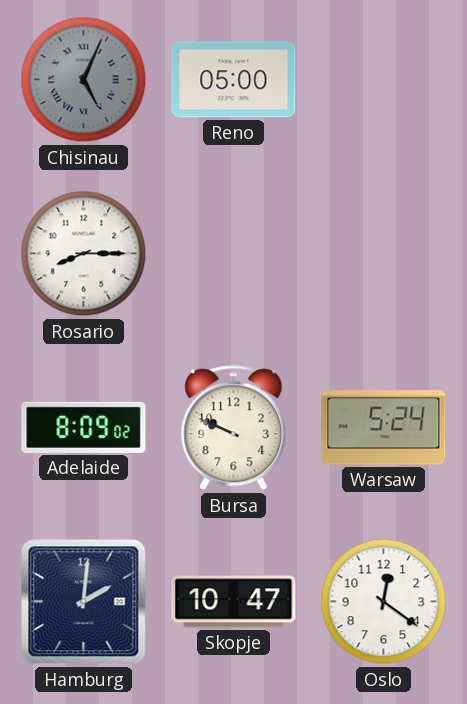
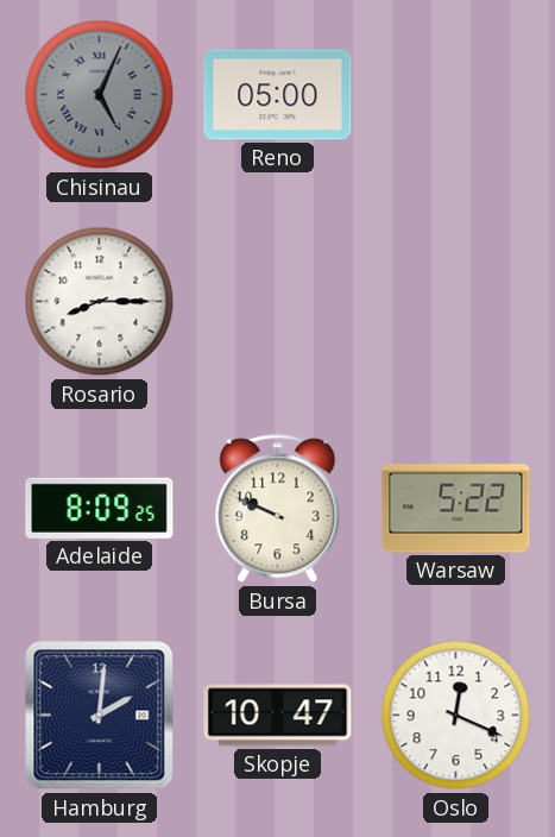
Adelaide: 8:09:02 -> 8:09:25
Warsaw: 5:24 -> 5:22
Oslo: 12:21 -> 12:19
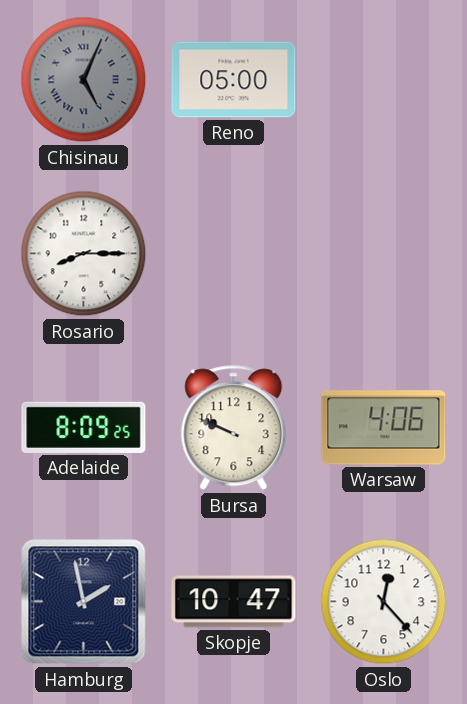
Warsaw: 5:22 -> 4:06
Hamburg: 2:01 -> 1:58
Oslo: 12:19 -> 12:23
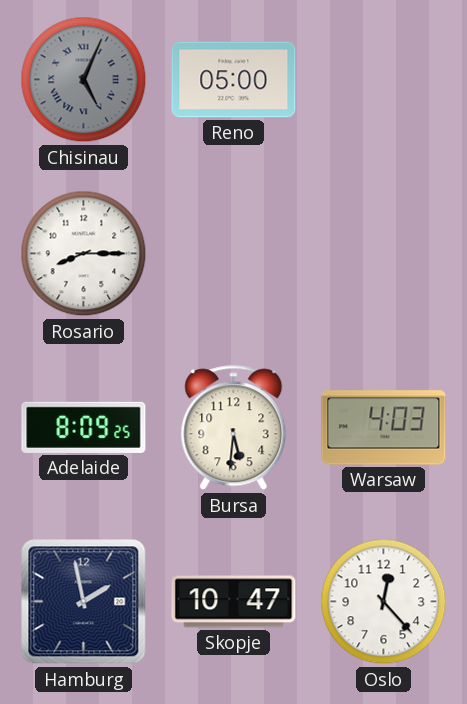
Bursa: 9:49 -> 5:31
Warsaw: 4:06 -> 4:03
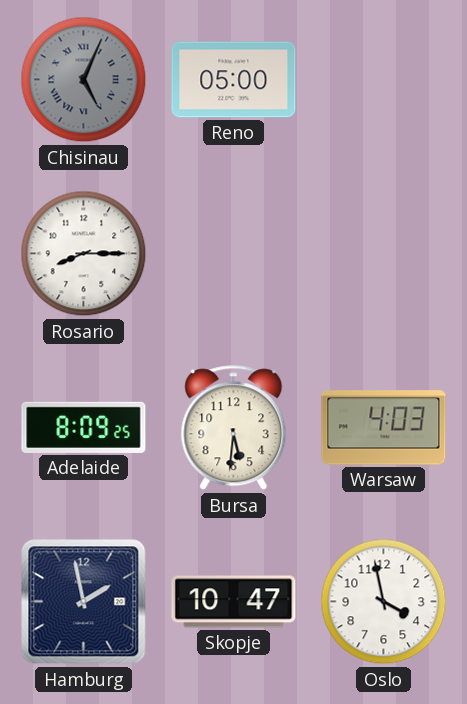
Oslo: 12:23 -> 3:58
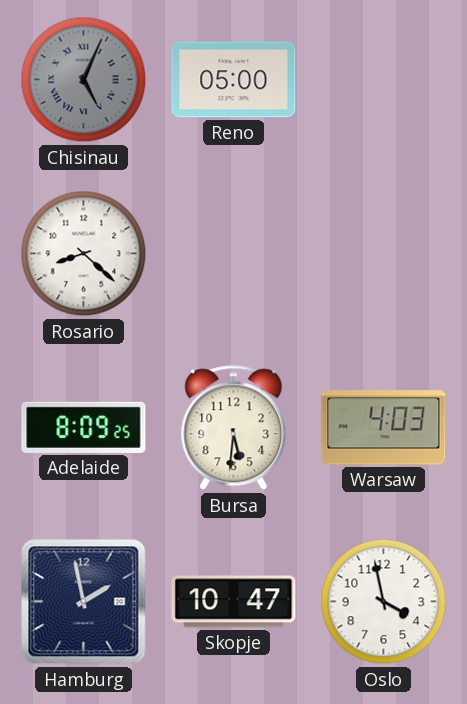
Rosario: 8:15 -> 8:22
